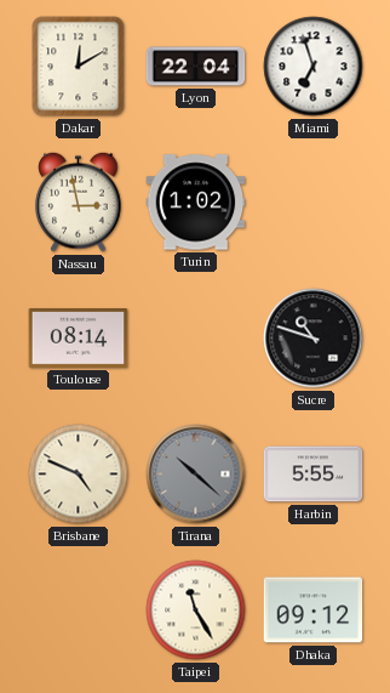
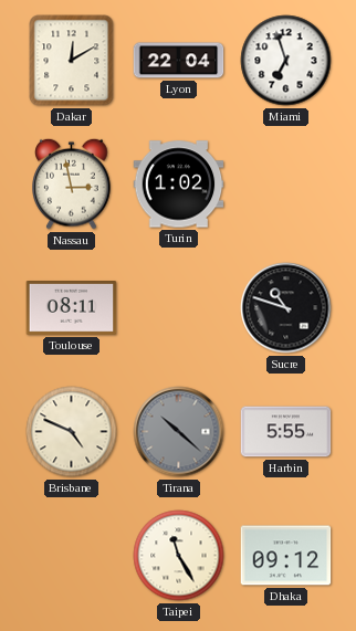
Toulouse: 08:14 -> 08:11
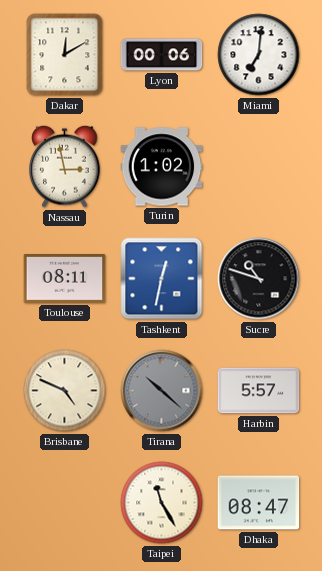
Lyon: 22:04 -> 00:06
Miami: 6:57 -> 7:01
Tashkent: none -> 12:32
Harbin: 5:55 -> 5:57
Dhaka: 09:12 -> 08:47
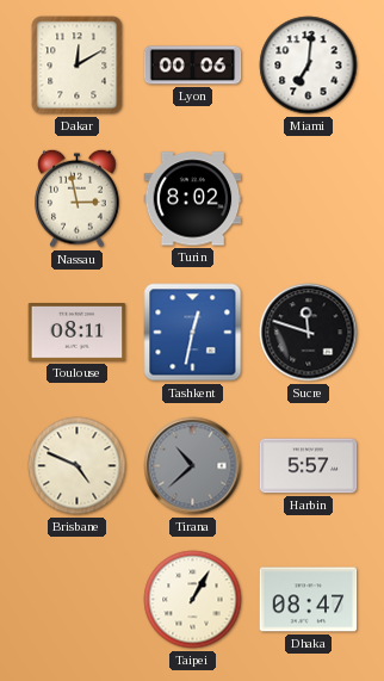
Turin: 1:02 -> 8:02
Sucre: 10:48 -> 11:48
Tirana: 10:22 -> 10:38
Taipei: 11:25 -> 1:05
